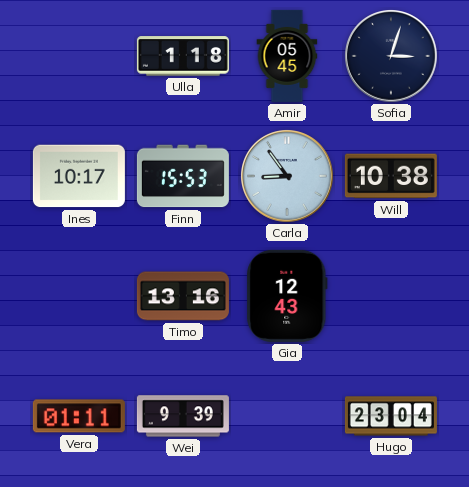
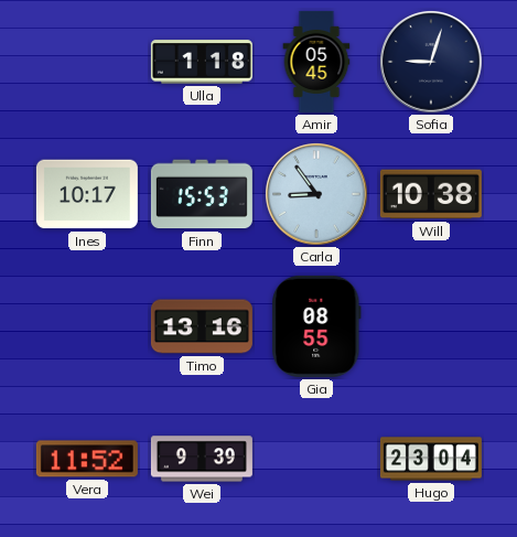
Sofia: 3:03 -> 9:03
Gia: 12:43 -> 08:55
Vera: 01:11 -> 11:52
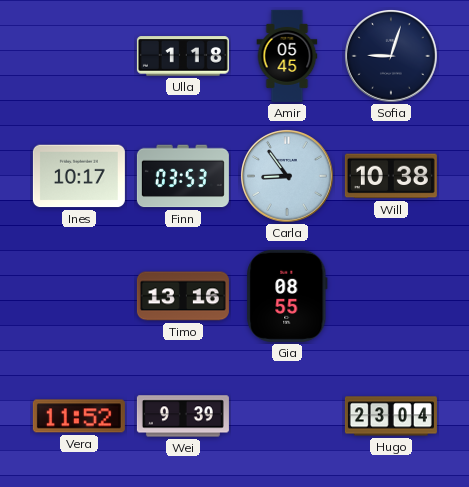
Finn: 15:53 -> 03:53
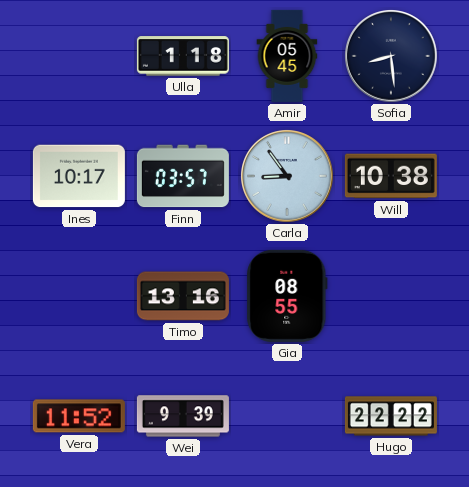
Sofia: 9:03 -> 8:29
Finn: 03:53 -> 03:57
Hugo: 23:04 -> 22:22
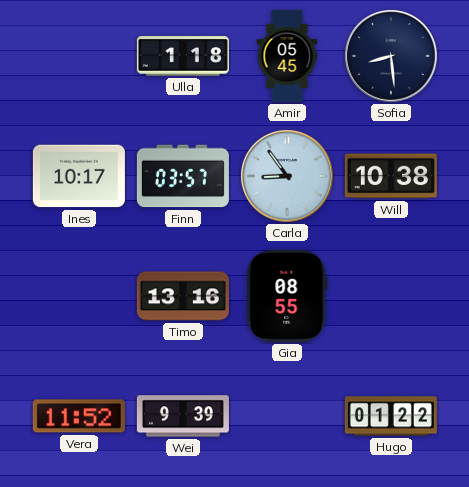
Hugo: 22:22 -> 01:22
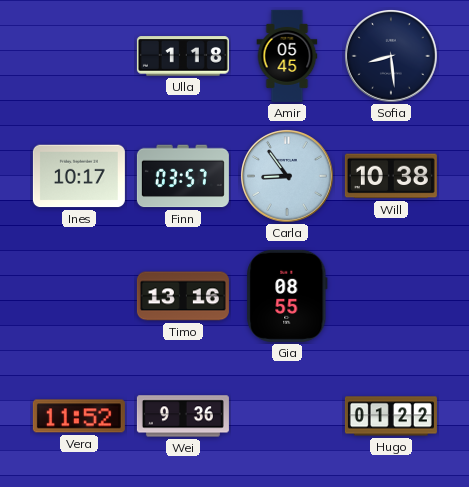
Wei: 9:39 -> 9:36
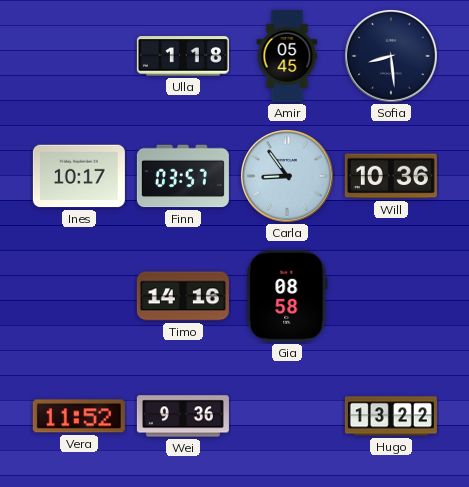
Will: 10:38 -> 10:36
Timo: 13:16 -> 14:16
Gia: 08:55 -> 08:58
Hugo: 01:22 -> 13:22
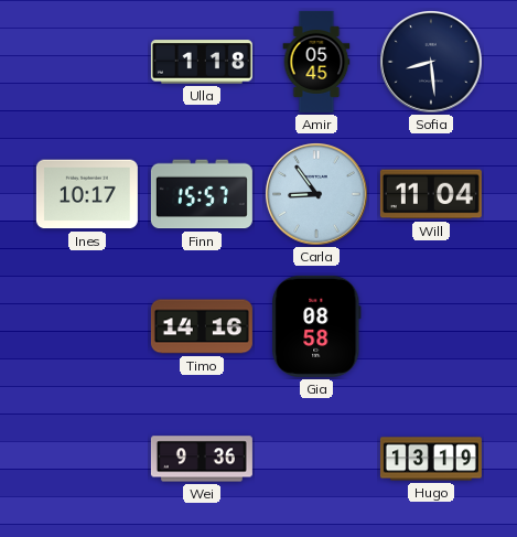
Finn: 03:57 -> 15:57
Will: 10:36 -> 11:04
Vera: 11:52 -> none
Hugo: 13:22 -> 13:19
